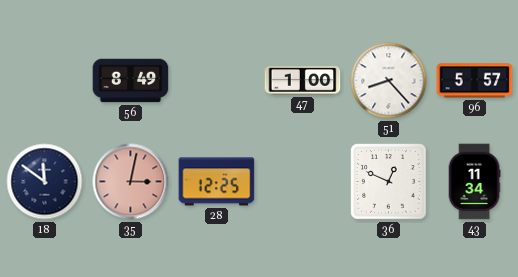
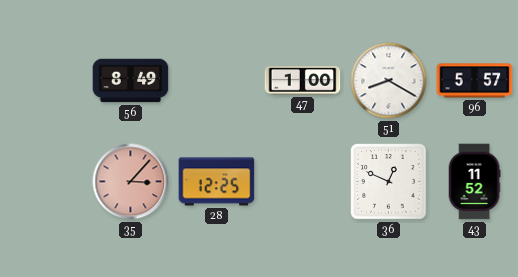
51: 8:23 -> 8:20
18: 11:51 -> none
35: 3:02 -> 3:07
43: 11:34 -> 11:52
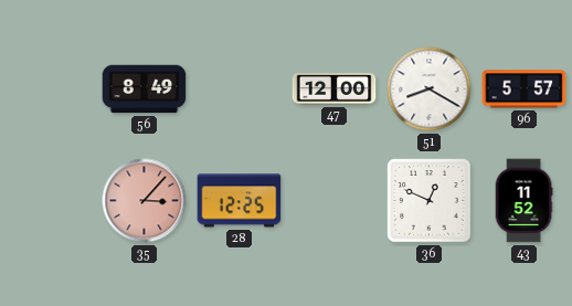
47: 1:00 -> 12:00
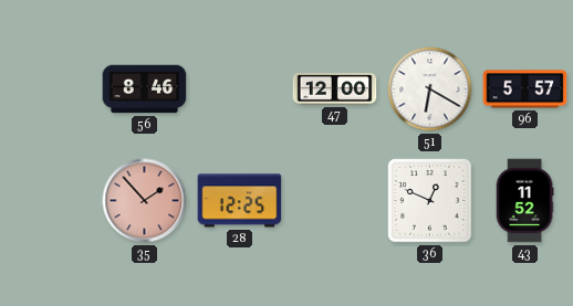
56: 8:49 -> 8:46
51: 8:20 -> 6:20
35: 3:07 -> 1:53
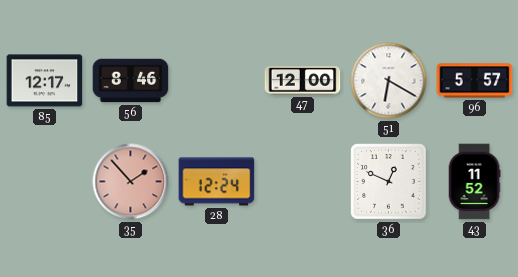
85: none -> 12:17
28: 12:25 -> 12:24
